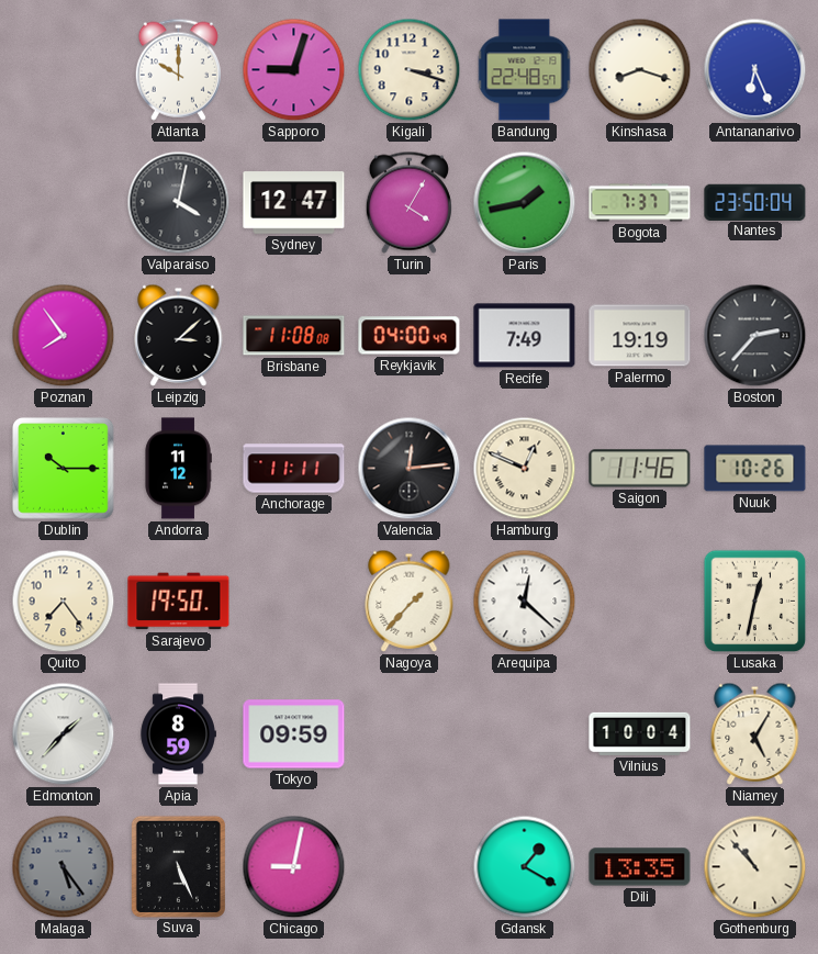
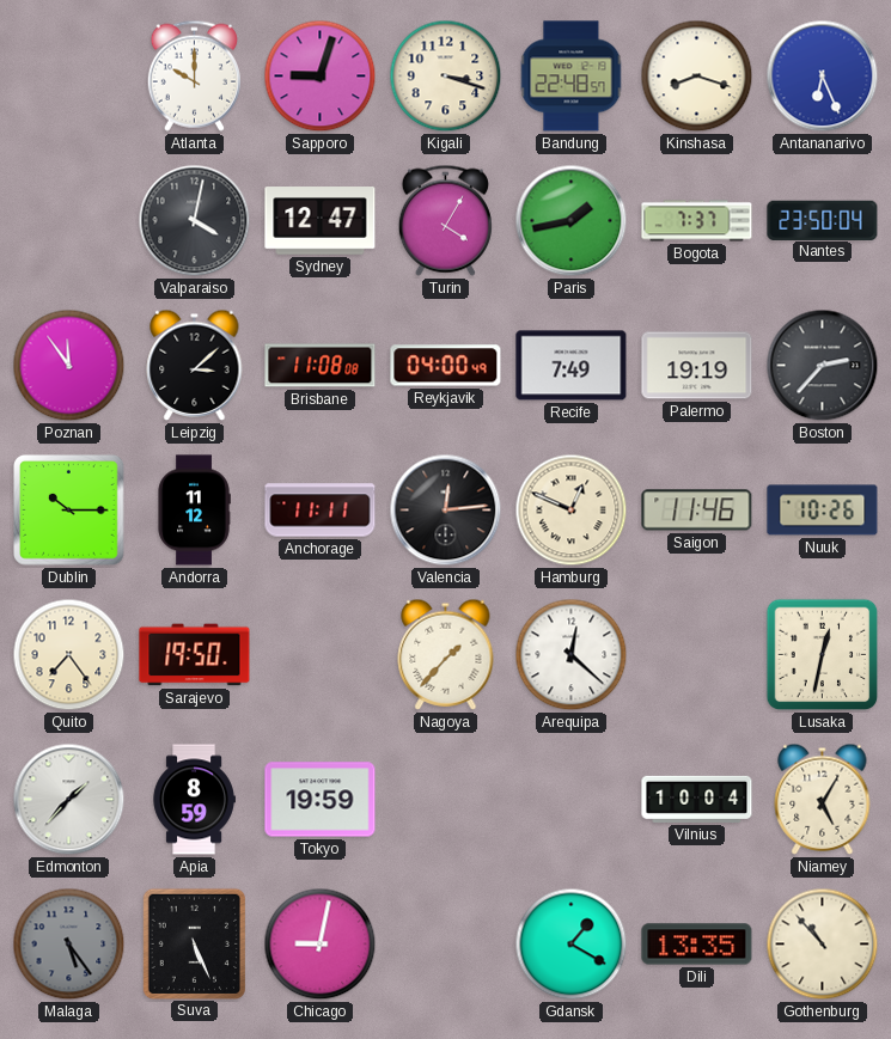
Poznan: 7:54 -> 11:54
Tokyo: 09:59 -> 19:59
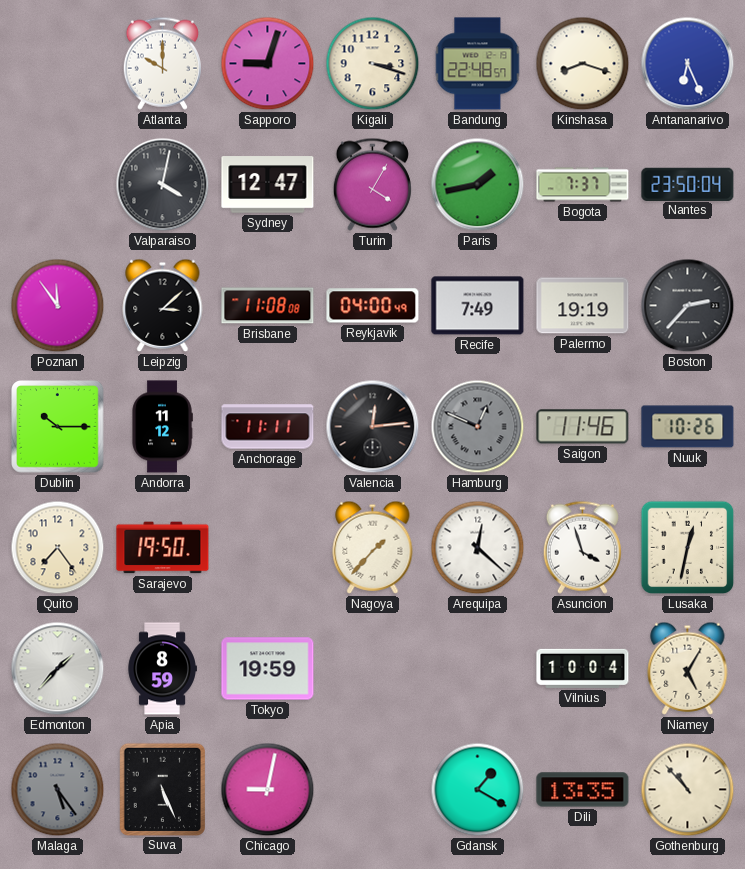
Hamburg dial: cream -> grey
Asuncion: none -> 3:57
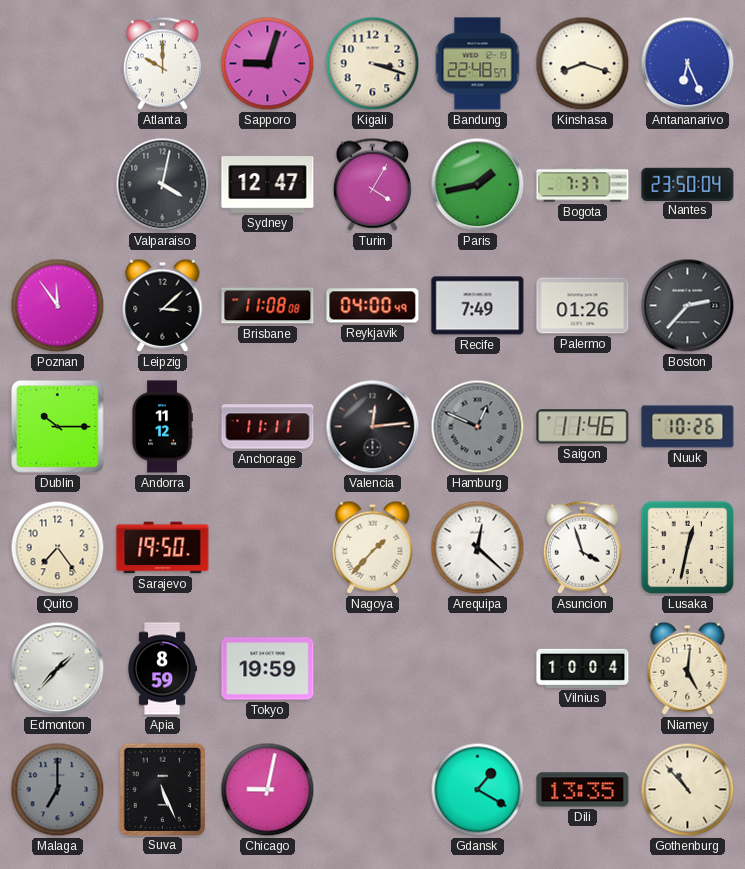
Palermo: 19:19 -> 01:26
Niamey: 5:05 -> 5:01
Malaga: 5:24 -> 7:00
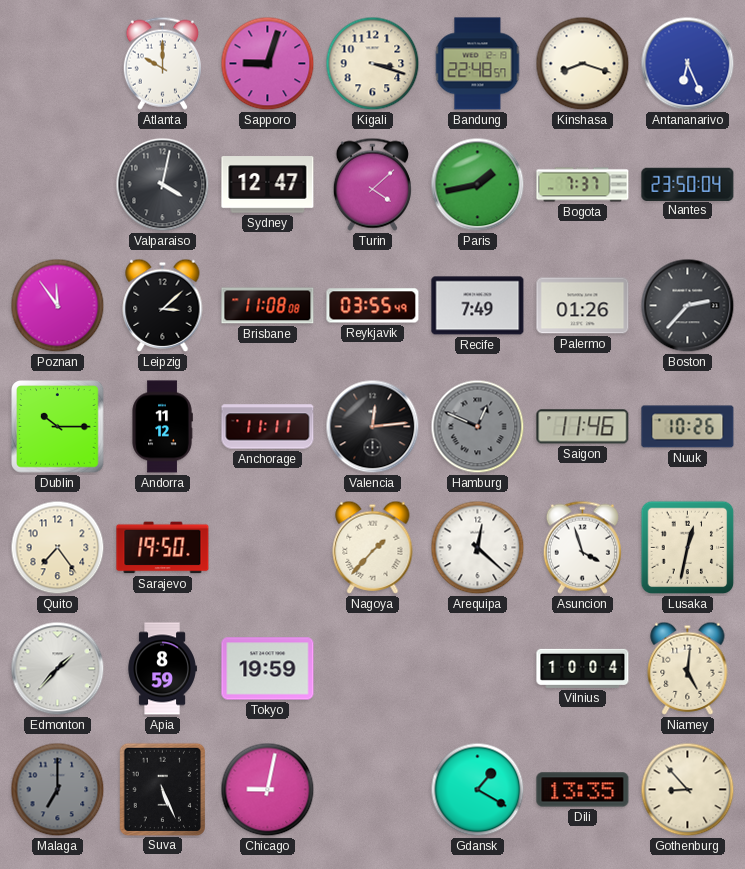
Turin: 4:05 -> 4:08
Reykjavik: 04:00 -> 03:55
Gothenburg: 10:53 -> 8:53
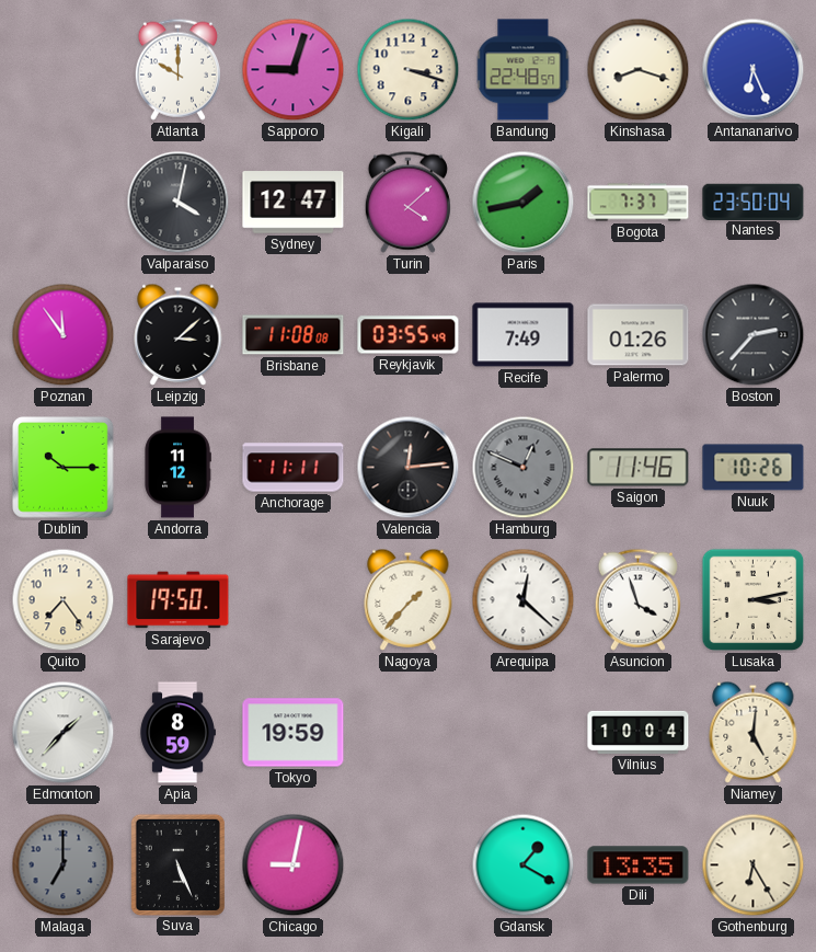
Lusaka: 12:32 -> 3:13
Gothenburg: 8:53 -> 6:25
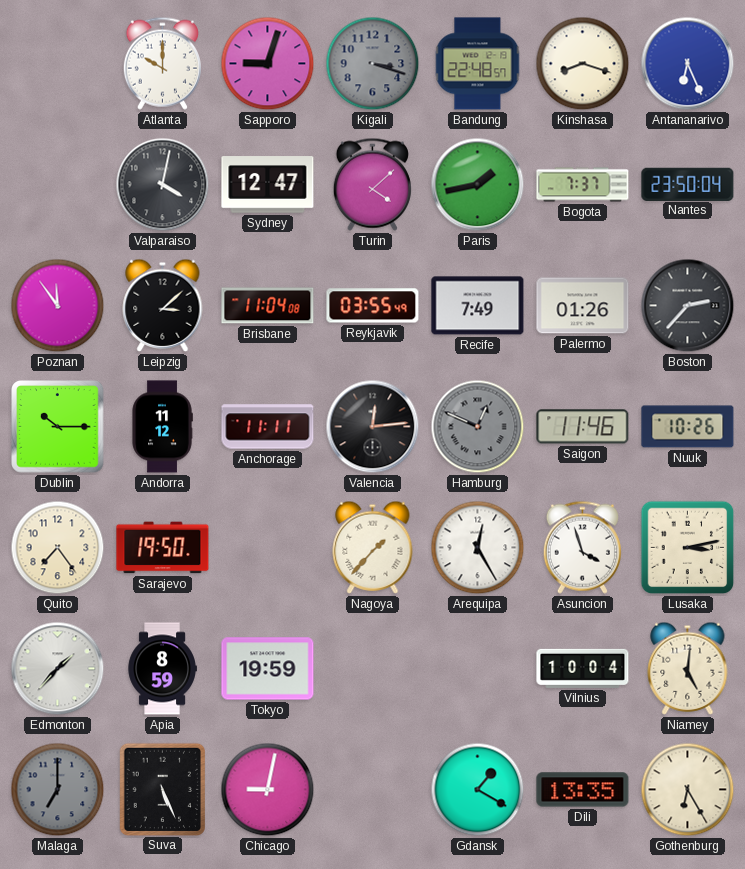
Kigali dial: cream -> grey
Brisbane: 11:08 -> 11:04
Arequipa: 12:22 -> 12:25
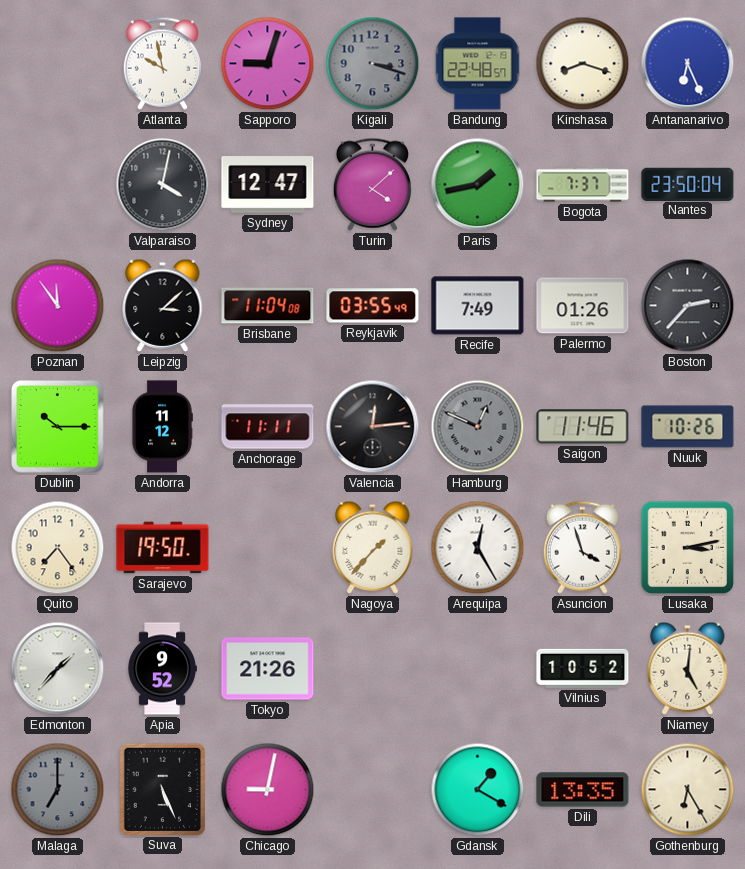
Atlanta: 10:00 -> 9:58
Apia: 8:59 -> 9:52
Tokyo: 19:59 -> 21:26
Vilnius: 10:04 -> 10:52
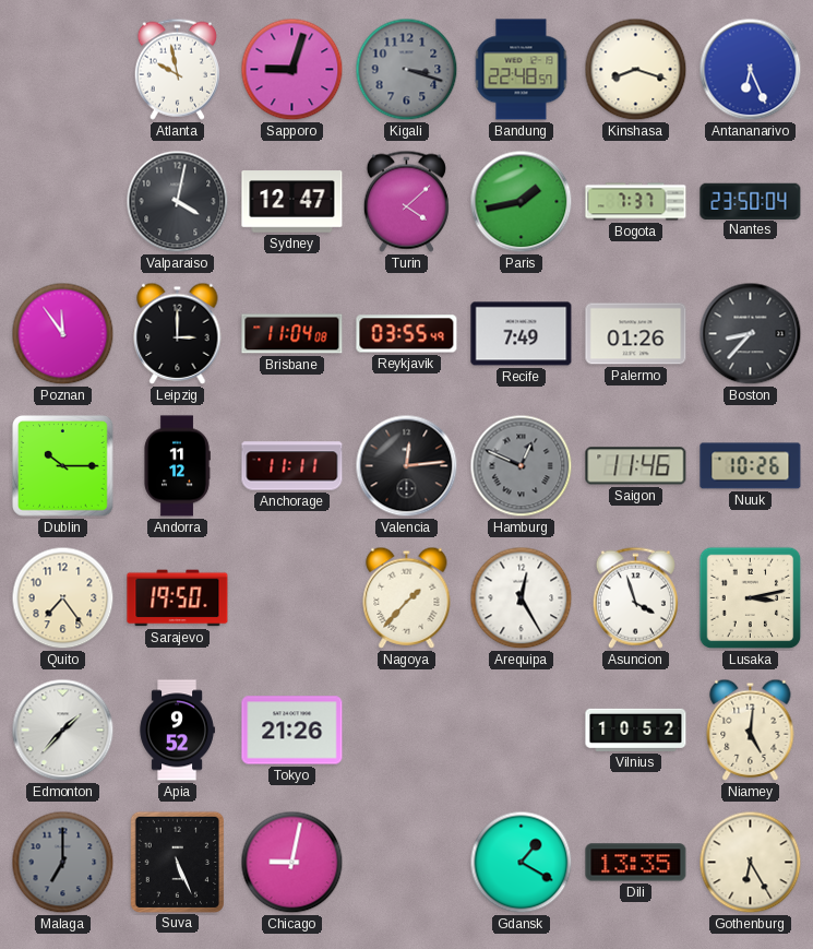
Leipzig: 3:08 -> 3:00
Boston: 2:37 -> 8:37
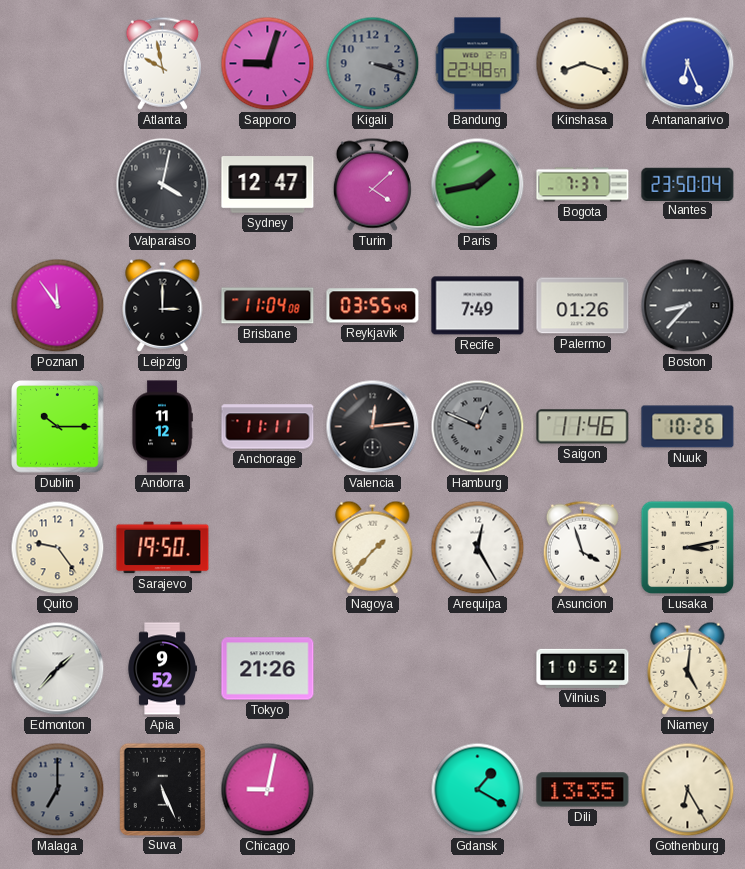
Quito: 7:24 -> 9:24
